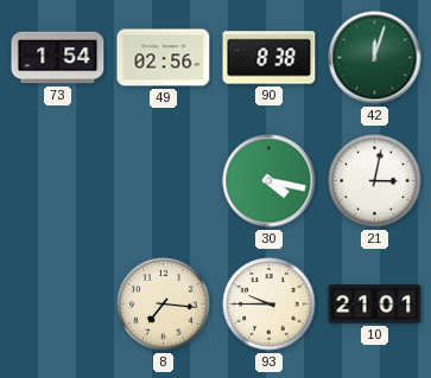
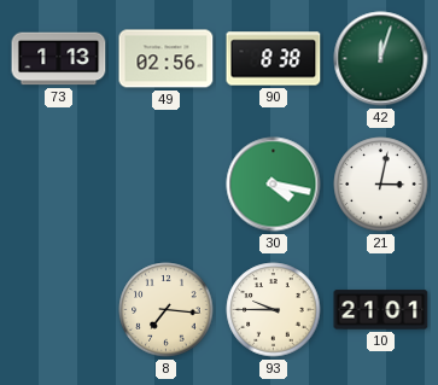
73: 1:54 -> 1:13
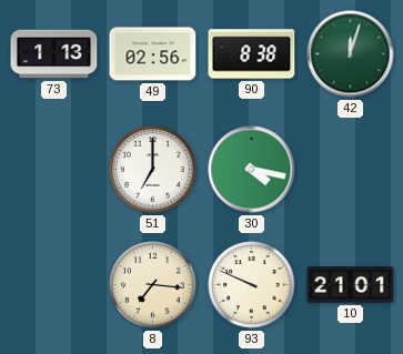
51: none -> 7:00
21: 3:02 -> none
93: 9:45 -> 9:49
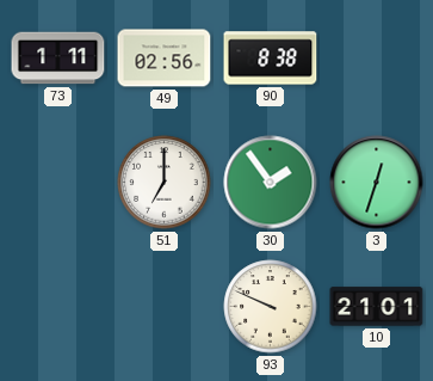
73: 1:13 -> 1:11
42: 12:03 -> none
30: 4:17 -> 1:54
3: none -> 12:33
8: 7:16 -> none
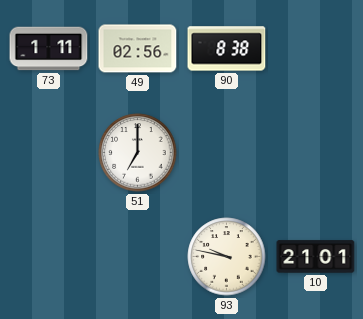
30: 1:54 -> none
3: 12:33 -> none
93: 9:49 -> 9:47
